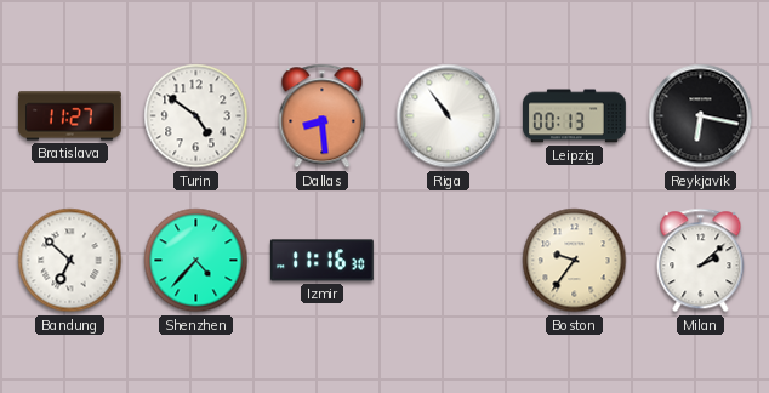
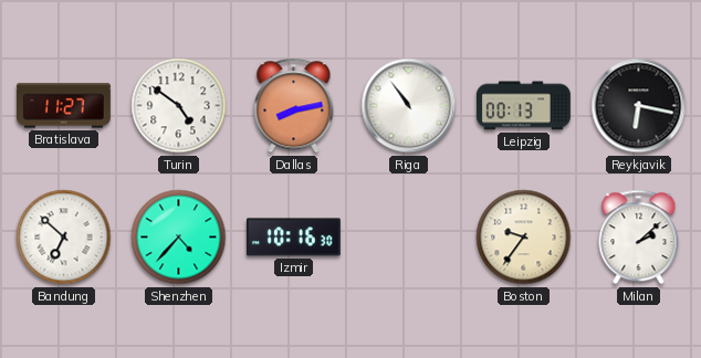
Dallas: 8:29 -> 8:13
Izmir: 11:16 -> 10:16
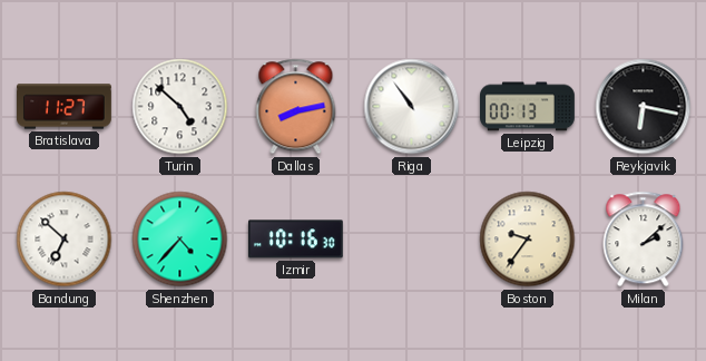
Turin: 4:51 -> 4:52
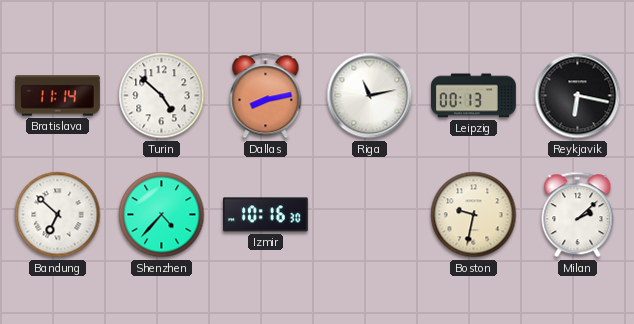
Bratislava: 11:27 -> 11:14
Riga: 10:54 -> 11:13
Boston: 9:36 -> 9:32
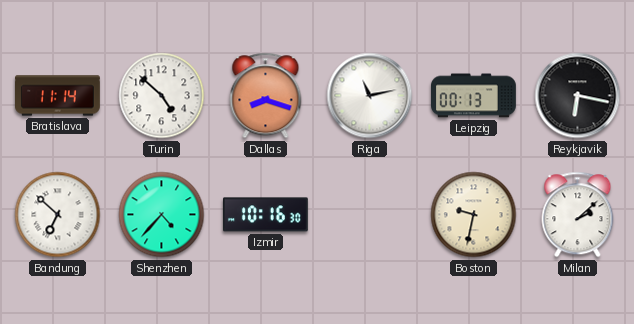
Dallas: 8:13 -> 8:18
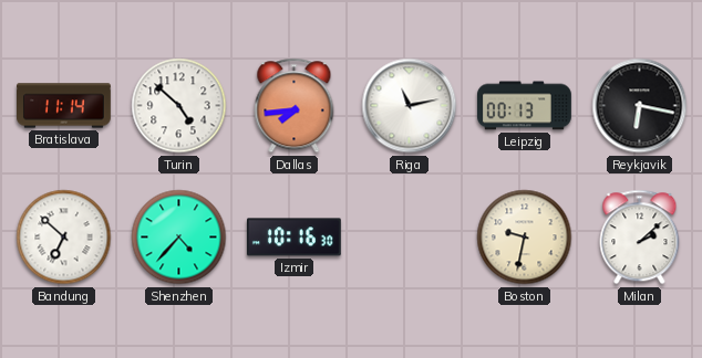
Dallas: 8:18 -> 7:44
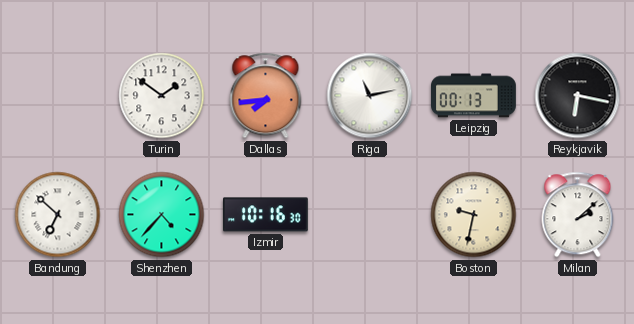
Bratislava: 11:14 -> none
Turin: 4:52 -> 1:51
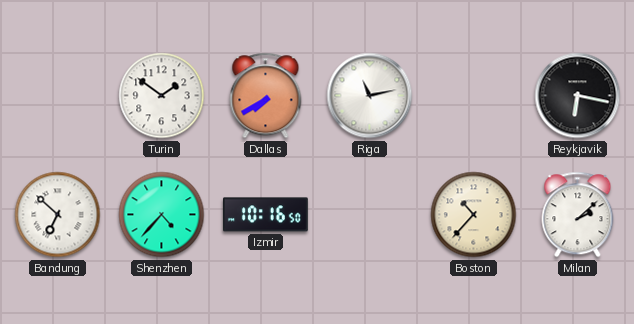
Dallas: 7:44 -> 7:40
Leipzig: 00:13 -> none
Izmir: 10:16:30 -> 10:16:50
Boston: 9:32 -> 10:37
